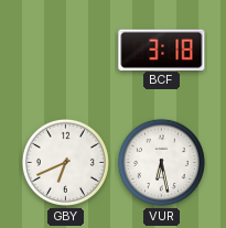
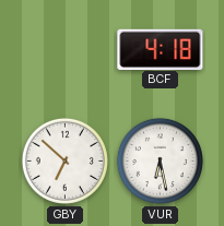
BCF: 3:18 -> 4:18
GBY: 6:41 -> 6:52
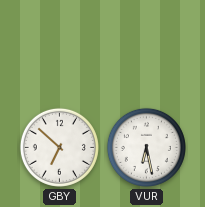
BCF: 4:18 -> none
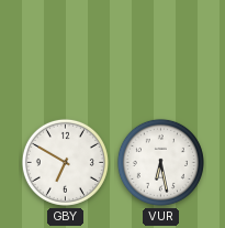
GBY: 6:52 -> 6:50
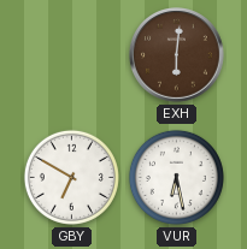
EXH: none -> 6:01
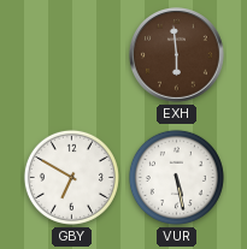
EXH: 6:01 -> 5:59
VUR: 6:28 -> 5:28
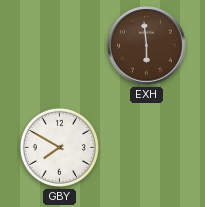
GBY: 6:50 -> 7:50
VUR: 5:28 -> none
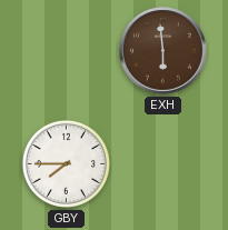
GBY: 7:50 -> 7:45
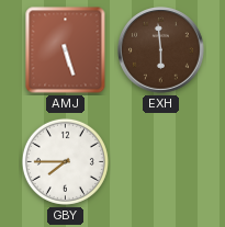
AMJ: none -> 5:27
